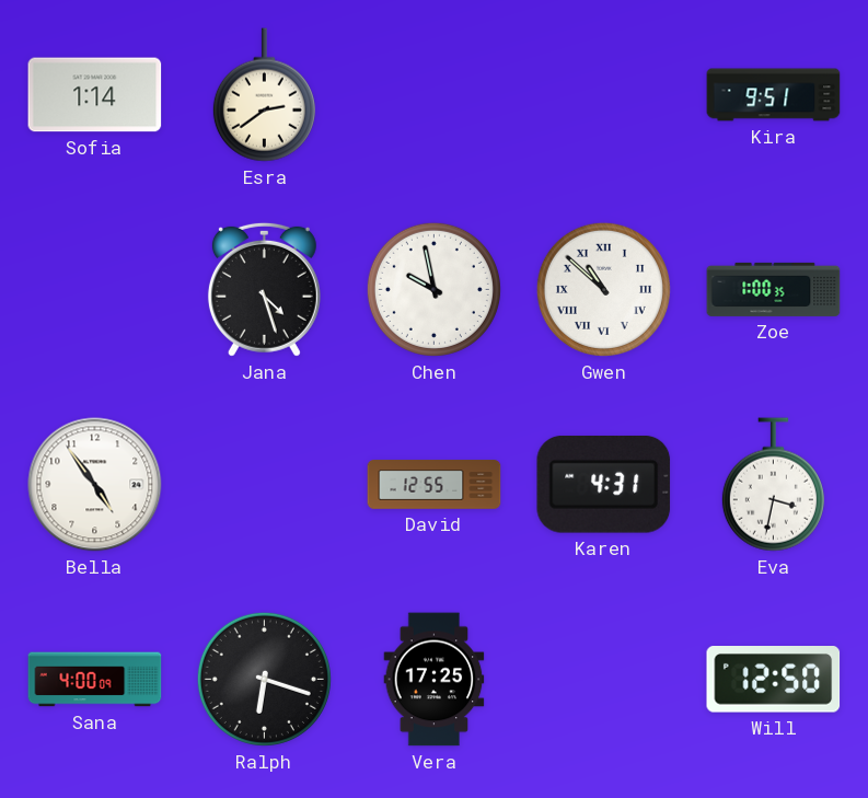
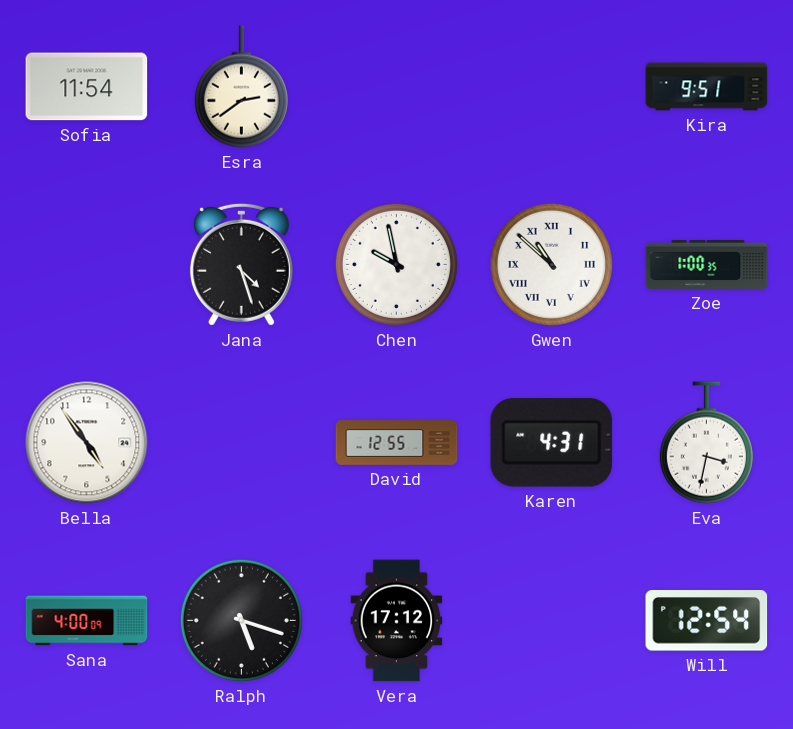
Sofia: 1:14 -> 11:54
Ralph: 6:18 -> 5:18
Vera: 17:25 -> 17:12
Will: 12:50 -> 12:54
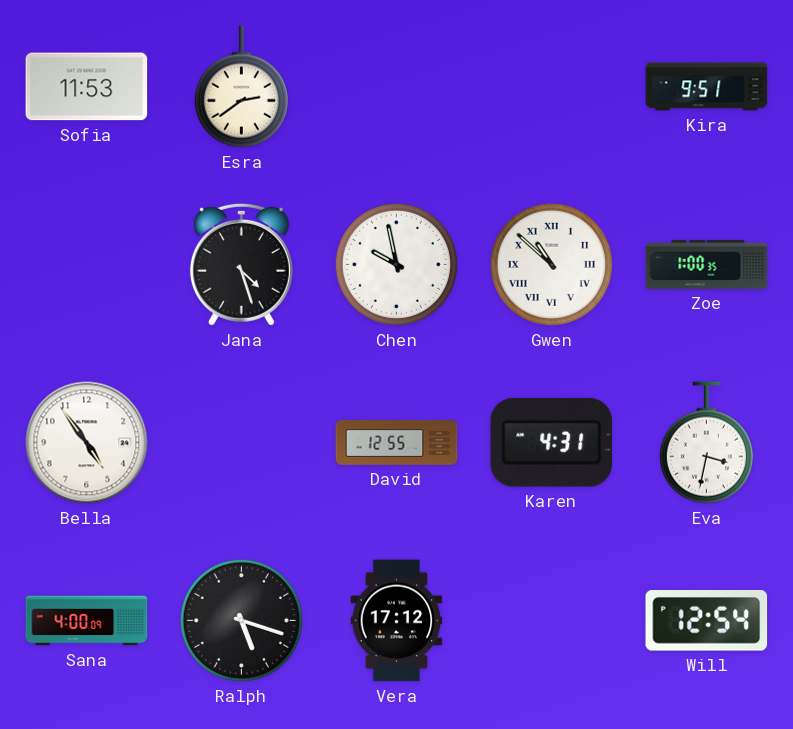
Sofia: 11:54 -> 11:53
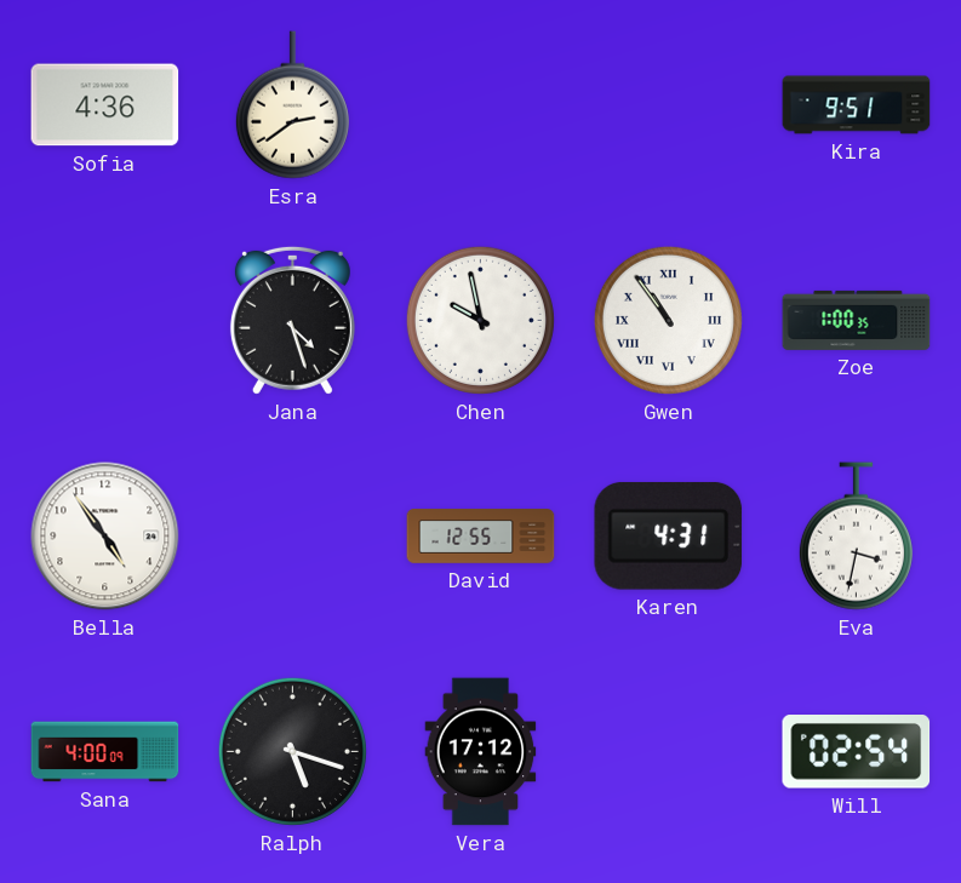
Sofia: 11:53 -> 4:36
Gwen: 10:52 -> 10:54
Will: 12:54 -> 02:54
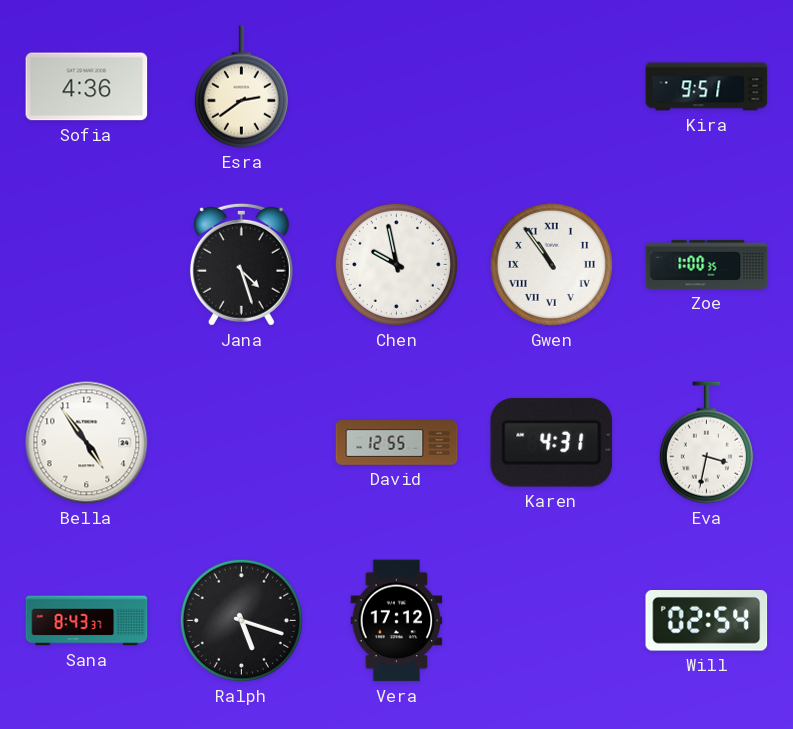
Sana: 4:00 -> 8:43
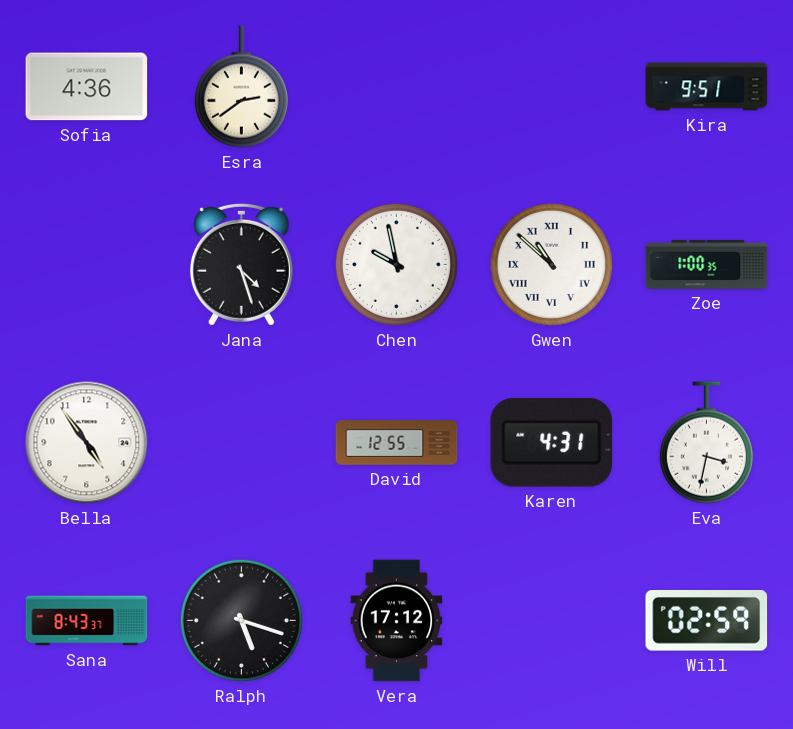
Gwen: 10:54 -> 10:52
Will: 02:54 -> 02:59
